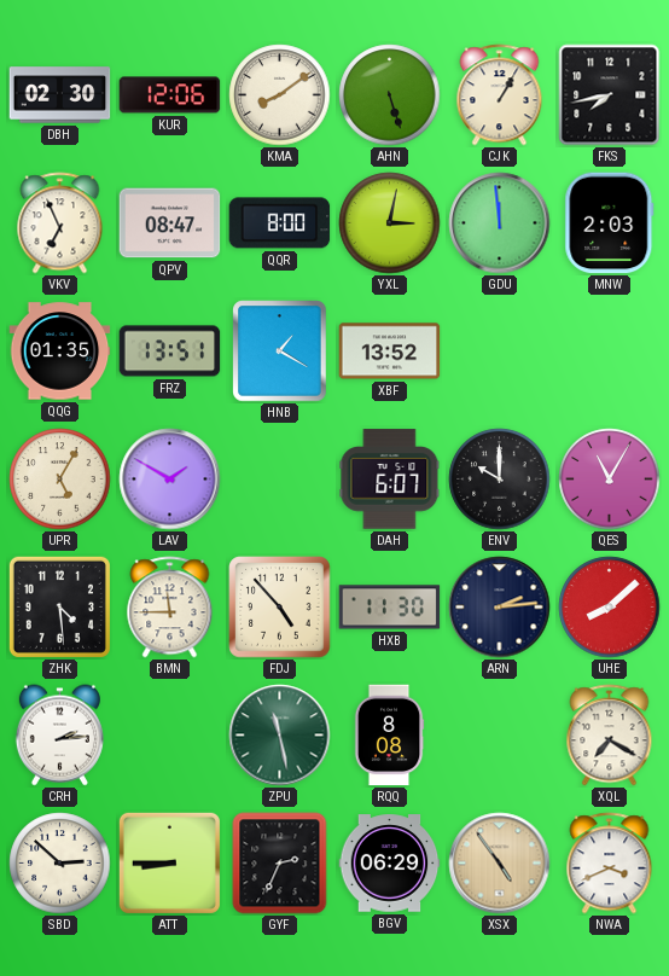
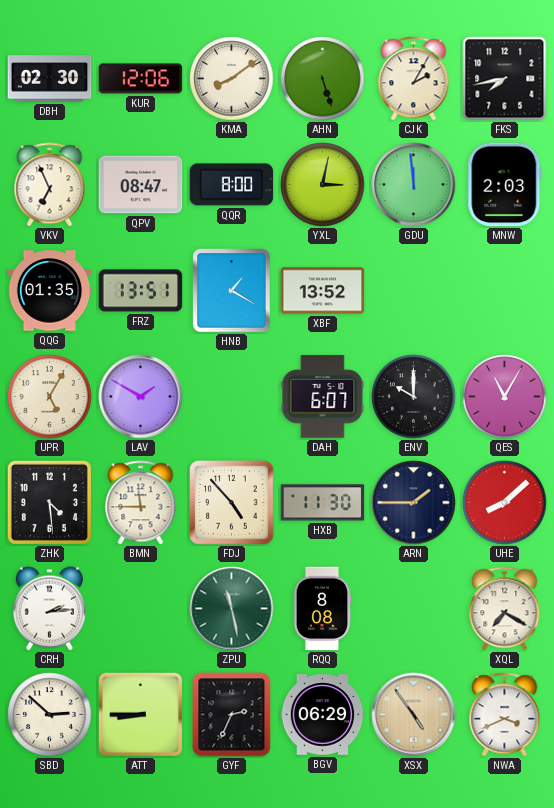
CJK: 1:05 -> 2:05
ARN: 2:14 -> 1:45
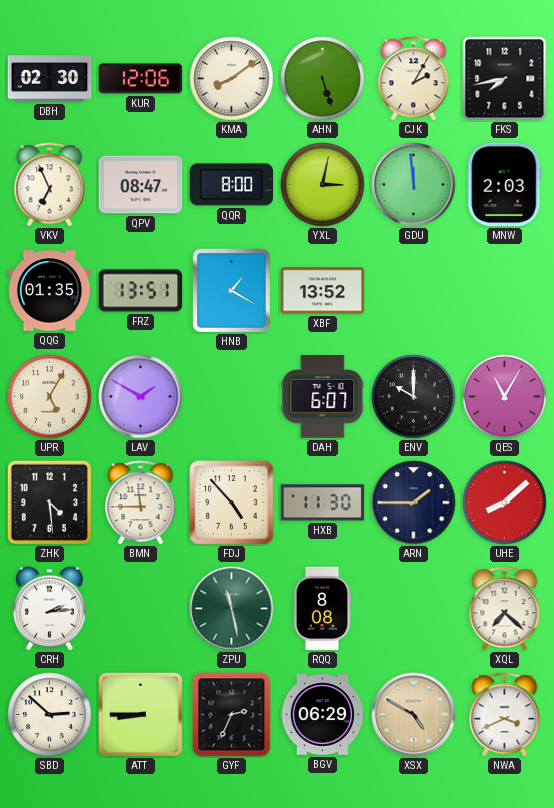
XQL: 7:20 -> 7:22
XSX: 4:54 -> 4:50
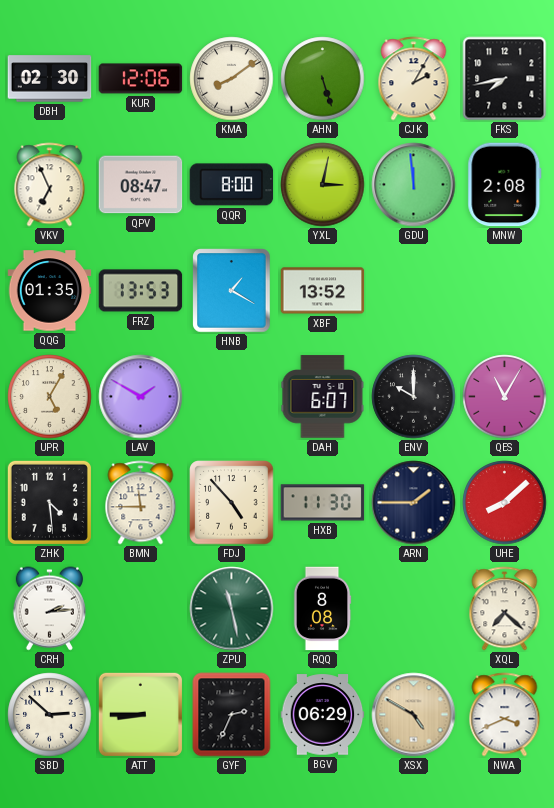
MNW: 2:03 -> 2:08
FRZ: 13:51 -> 13:53
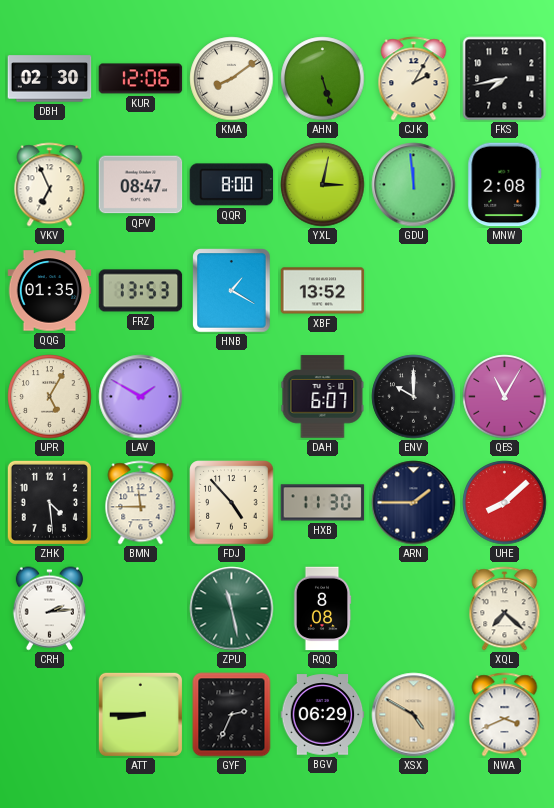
SBD: 2:52 -> none
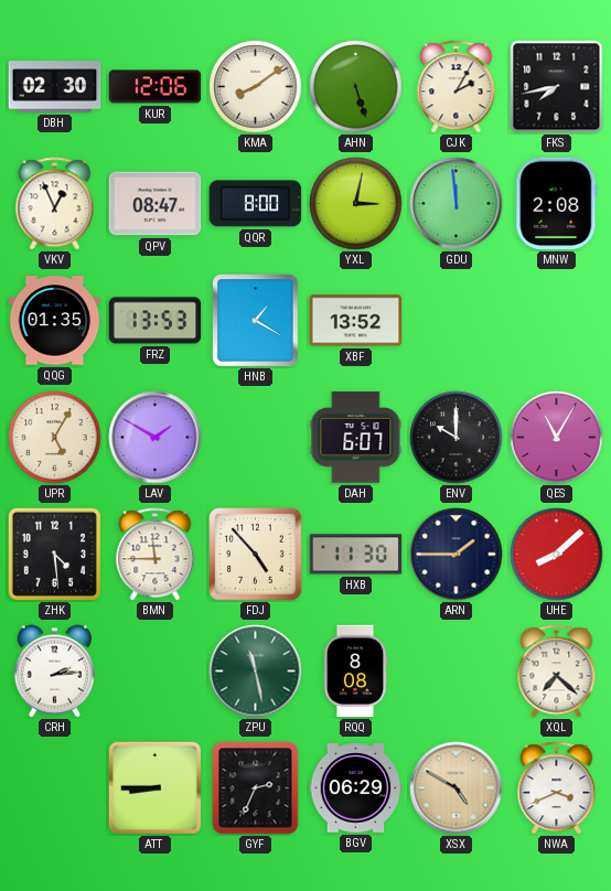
VKV: 6:56 -> 12:56
